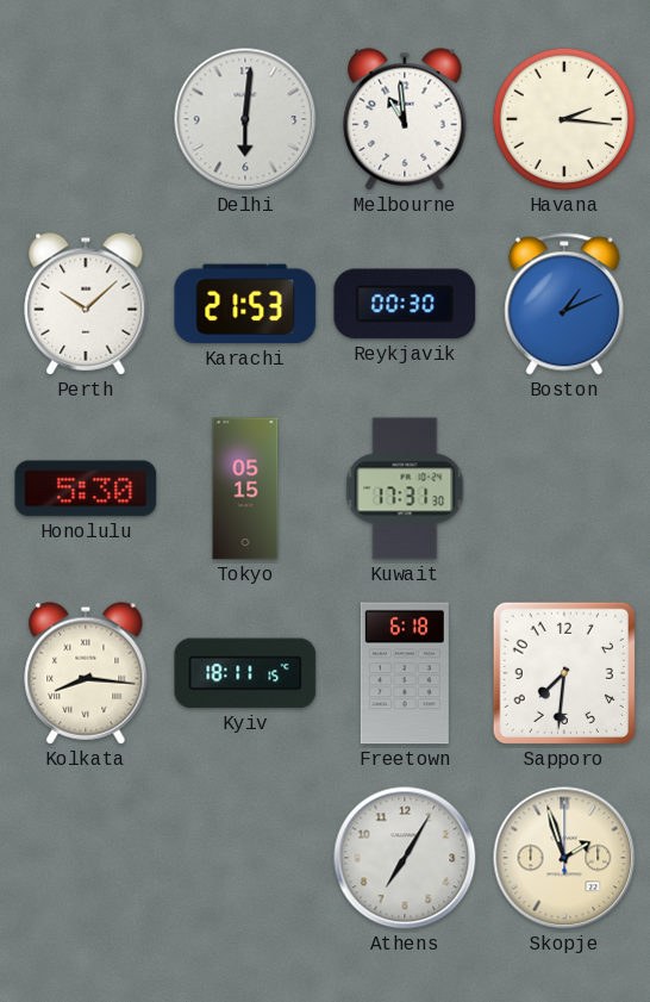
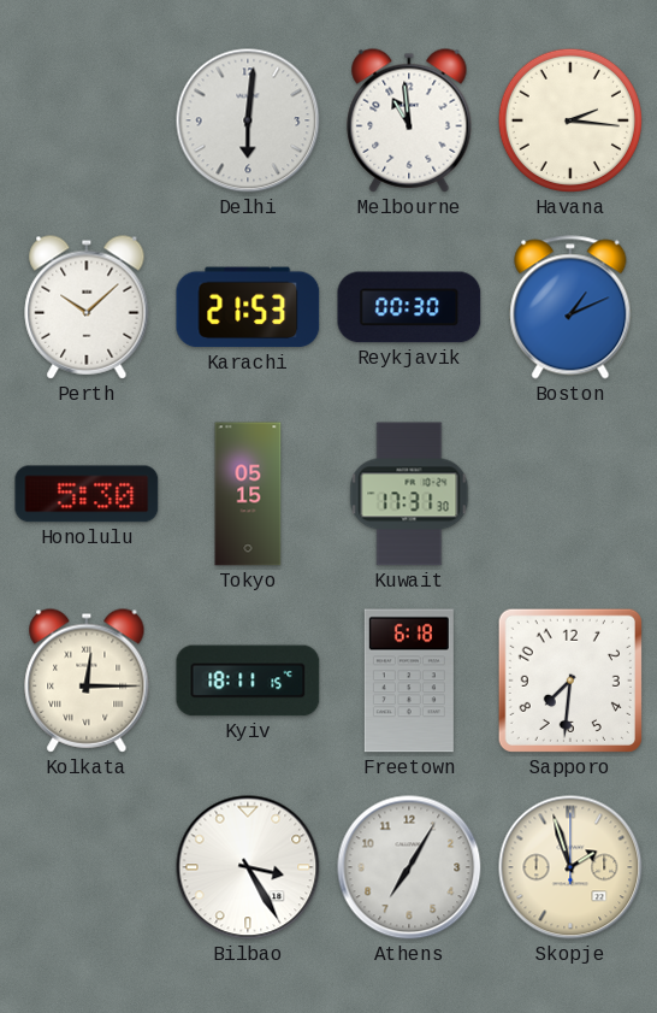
Kolkata: 8:16 -> 12:15
Bilbao: none -> 3:25
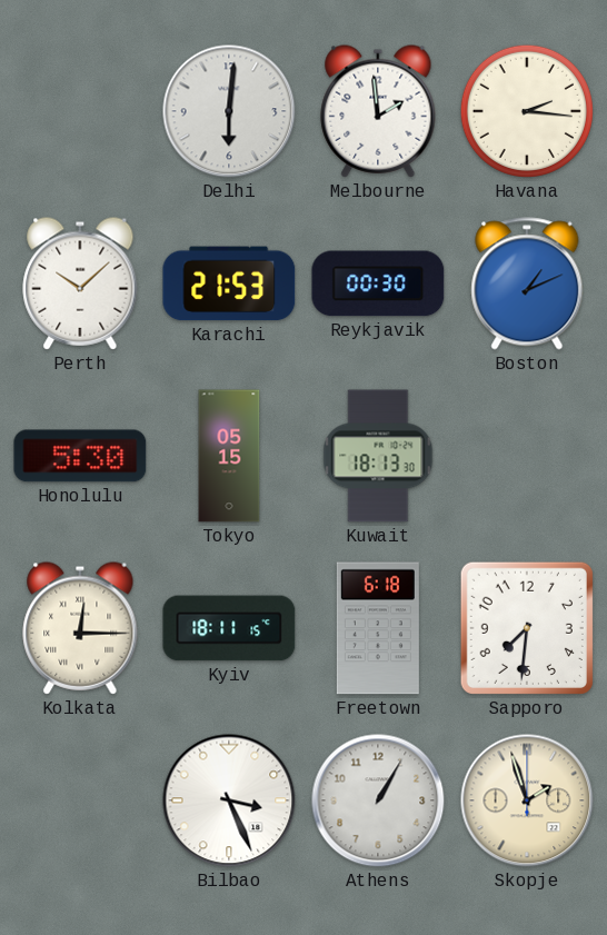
Melbourne: 10:59 -> 1:59
Kuwait: 17:31 -> 18:13
Bilbao: 3:25 -> 3:26
Athens: 7:05 -> 1:05
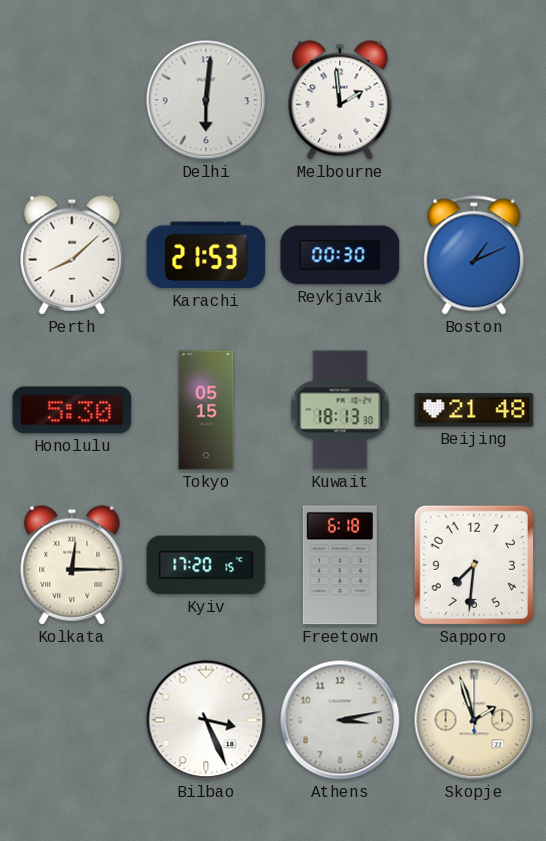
Havana: 2:16 -> none
Perth: 10:08 -> 8:08
Beijing: none -> 21:48
Kyiv: 18:11 -> 17:20
Athens: 1:05 -> 3:13
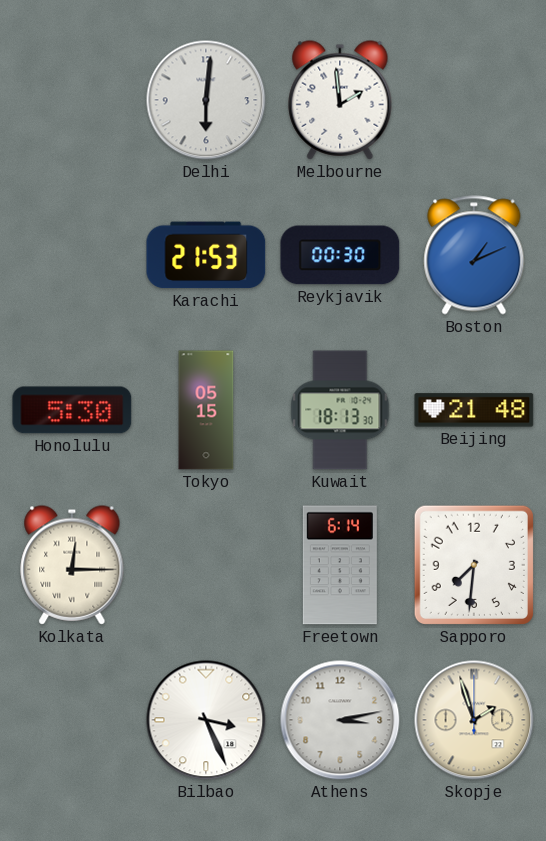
Perth: 8:08 -> none
Kyiv: 17:20 -> none
Freetown: 6:18 -> 6:14
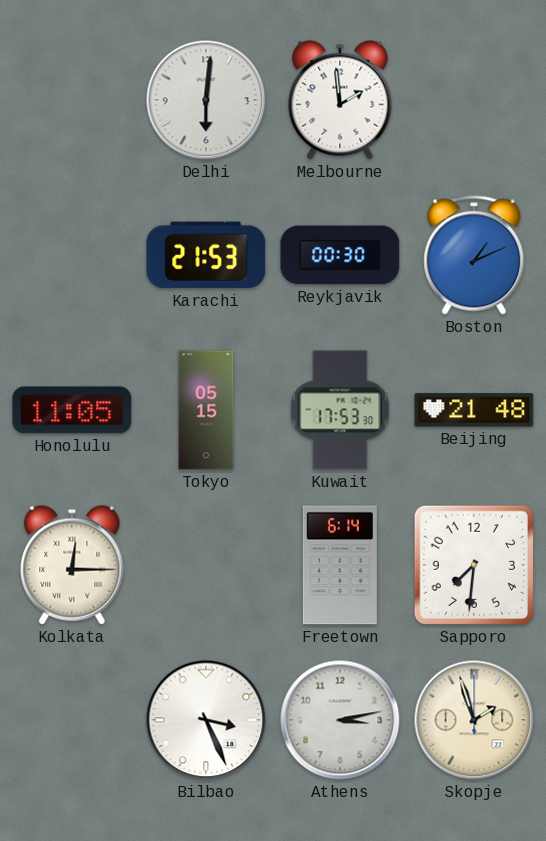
Honolulu: 5:30 -> 11:05
Kuwait: 18:13 -> 17:53
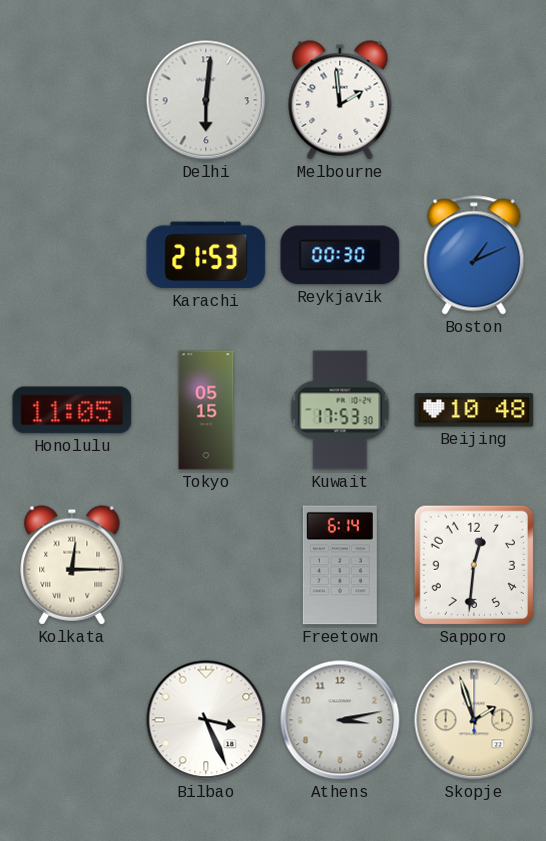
Beijing: 21:48 -> 10:48
Sapporo: 7:31 -> 12:31
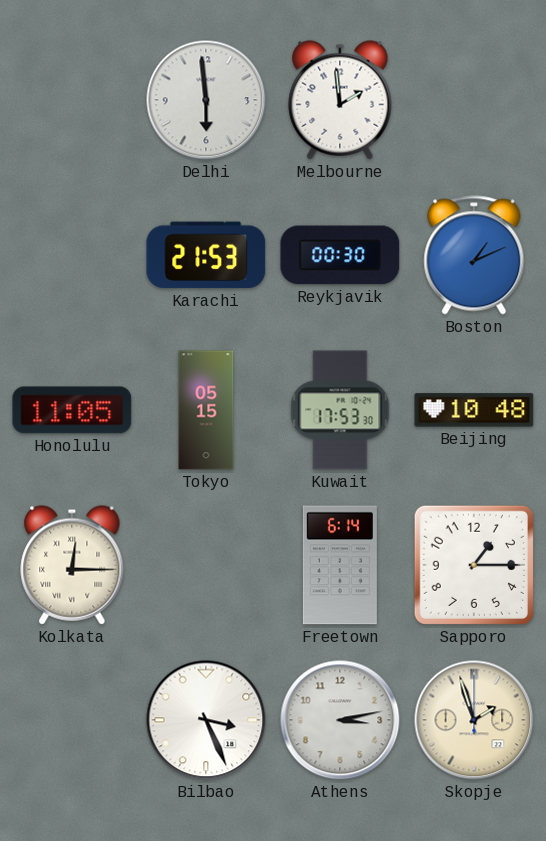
Delhi: 6:01 -> 5:59
Sapporo: 12:31 -> 1:15
